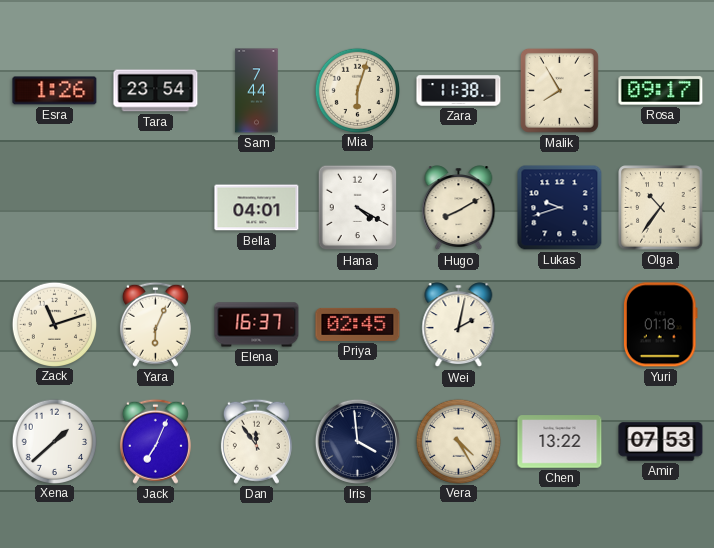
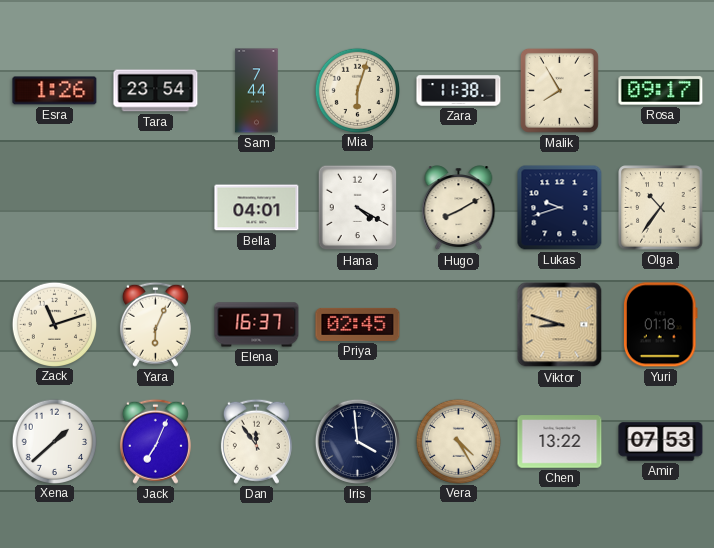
Wei: 2:02 -> none
Viktor: none -> 8:48
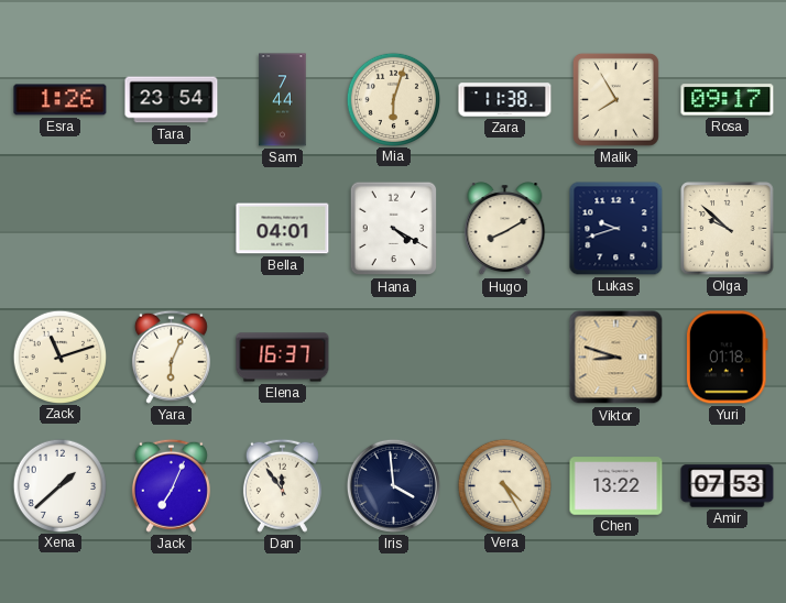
Olga: 10:36 -> 9:52
Priya: 02:45 -> none
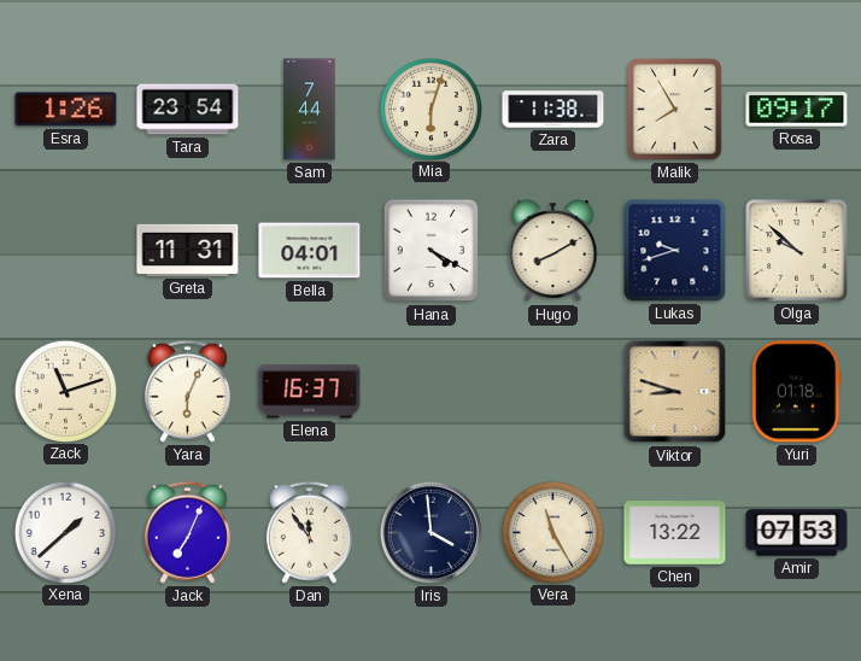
Greta: none -> 11:31
Vera: 4:25 -> 11:25
